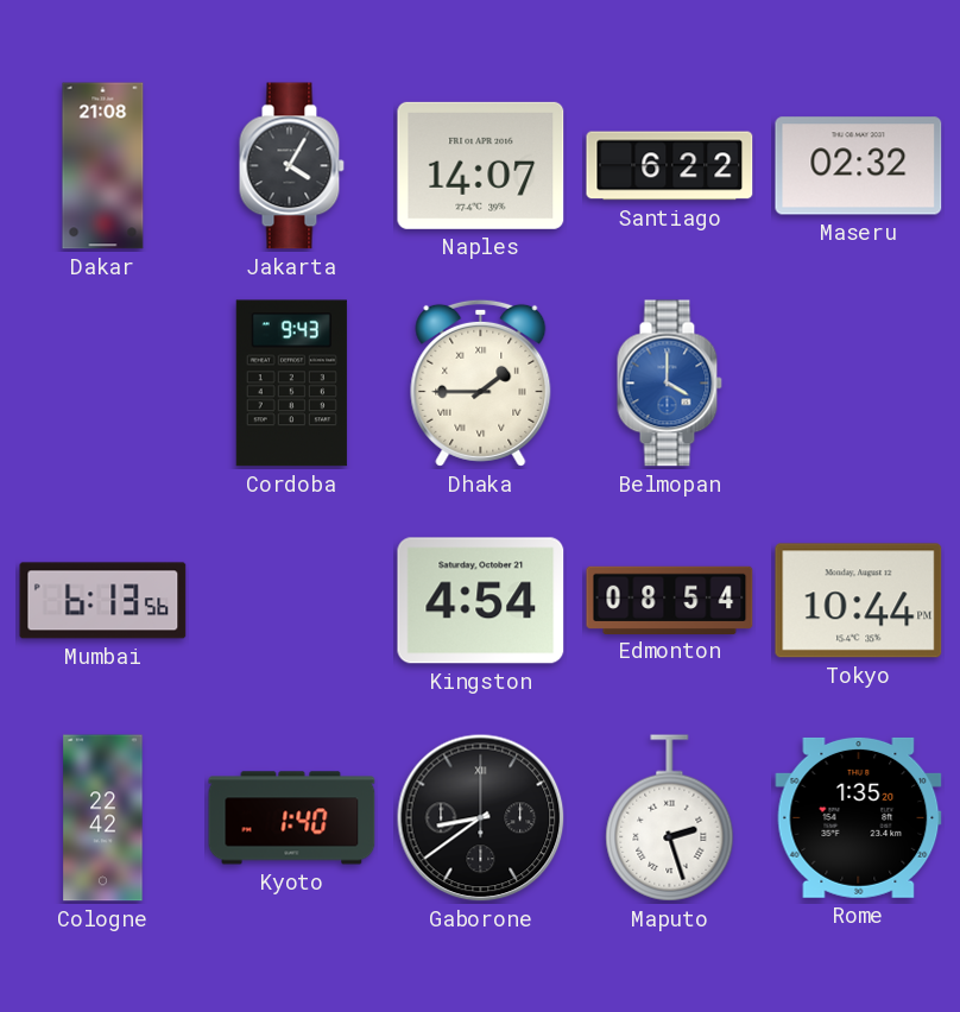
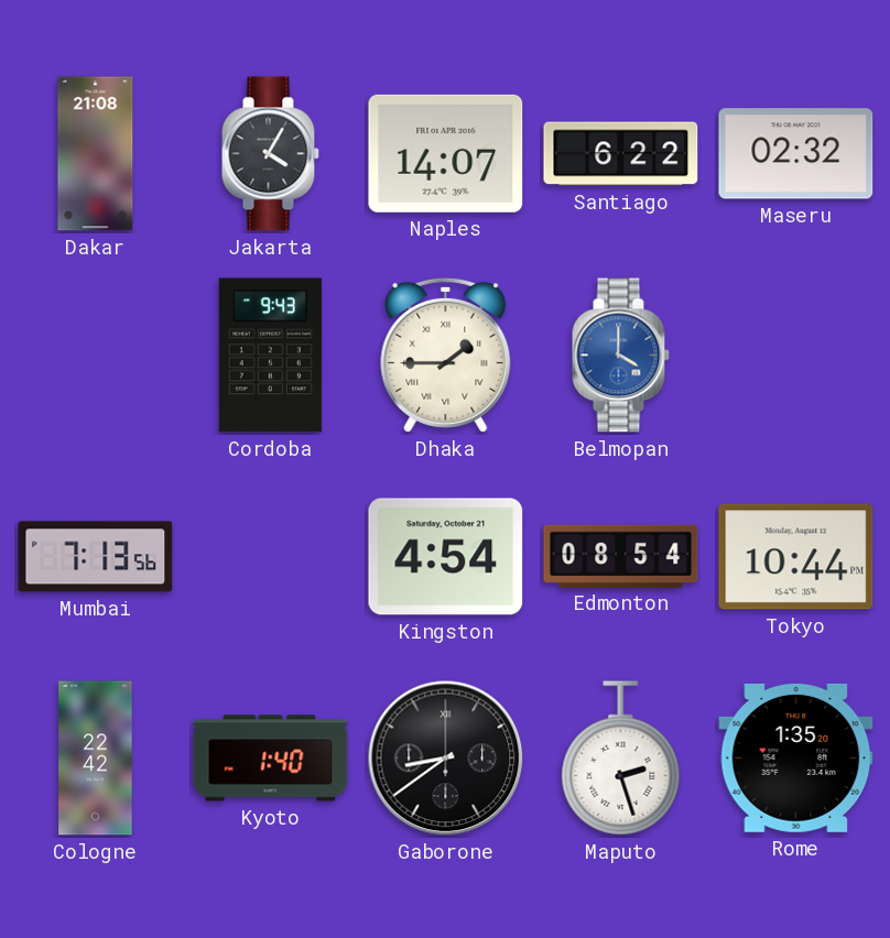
Mumbai: 6:13 -> 7:13
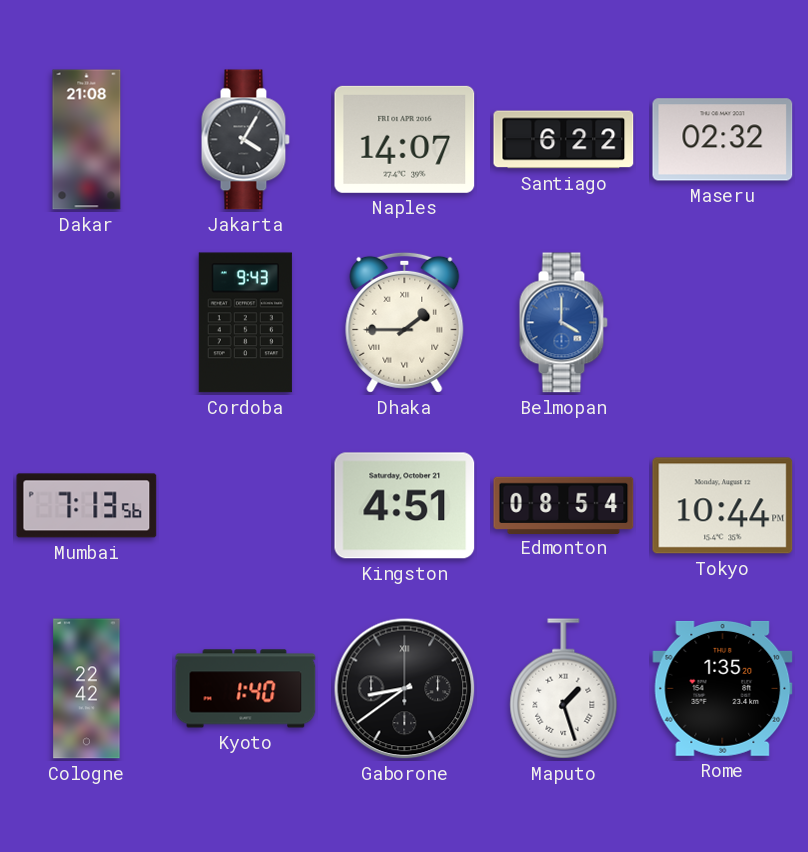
Kingston: 4:54 -> 4:51
Maputo: 2:27 -> 1:27
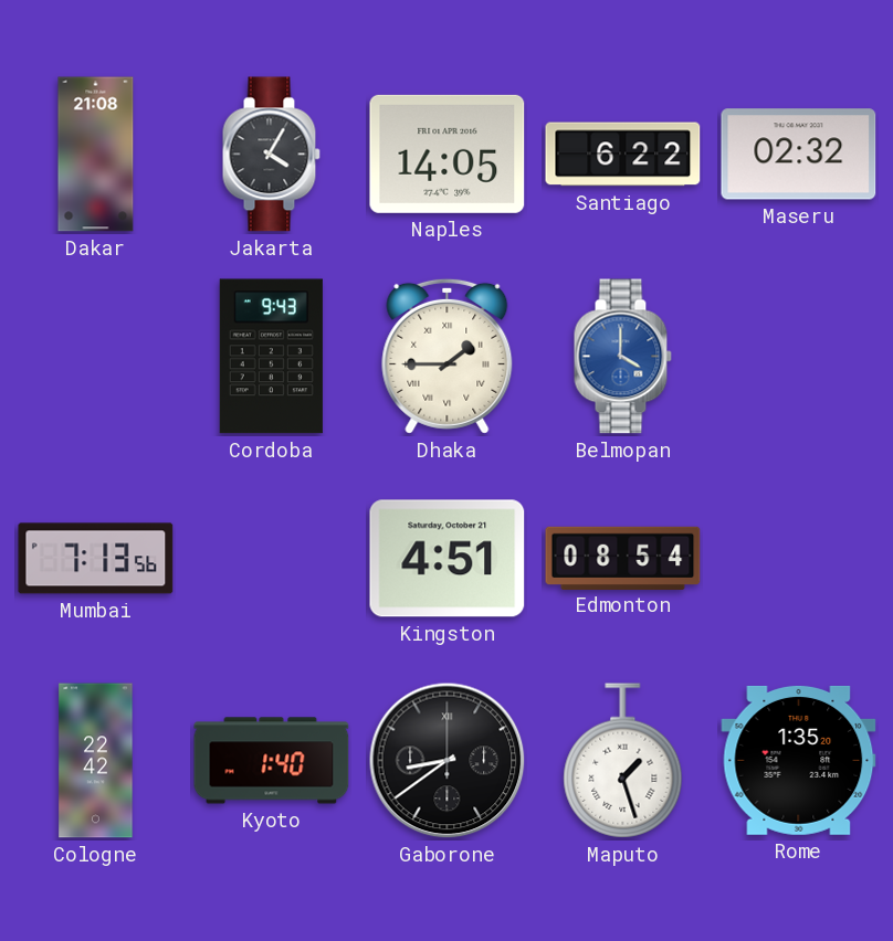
Naples: 14:07 -> 14:05
Tokyo: 10:44 -> none
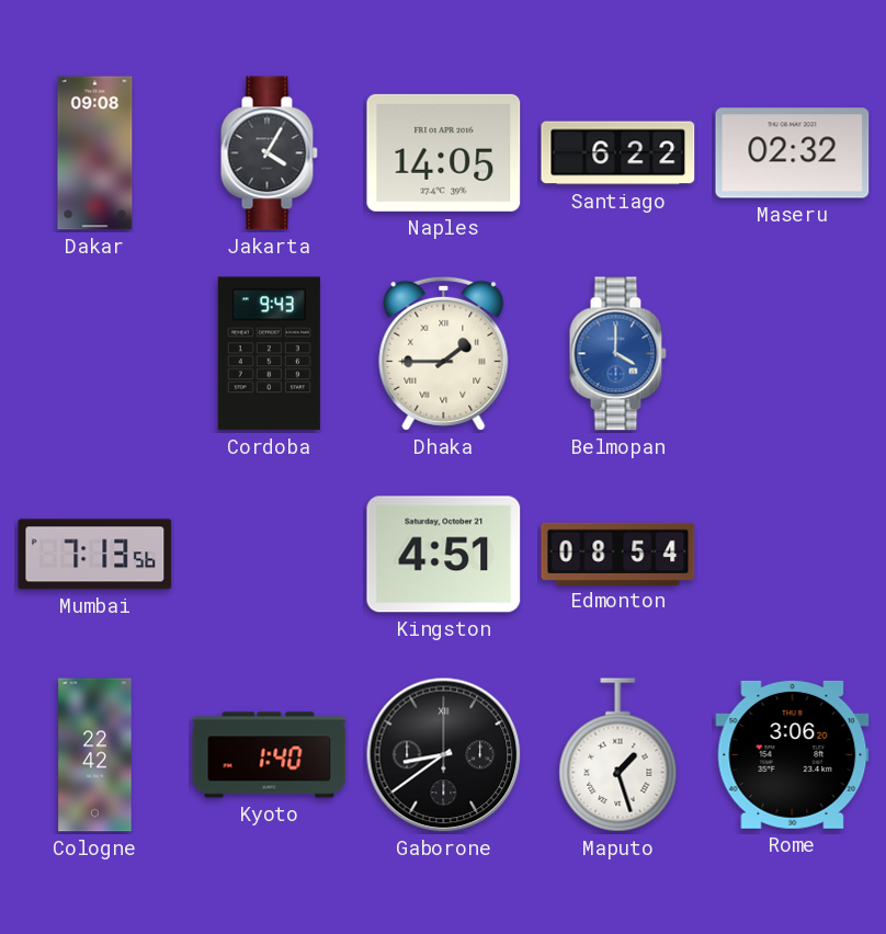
Dakar: 21:08 -> 09:08
Rome: 1:35 -> 3:06
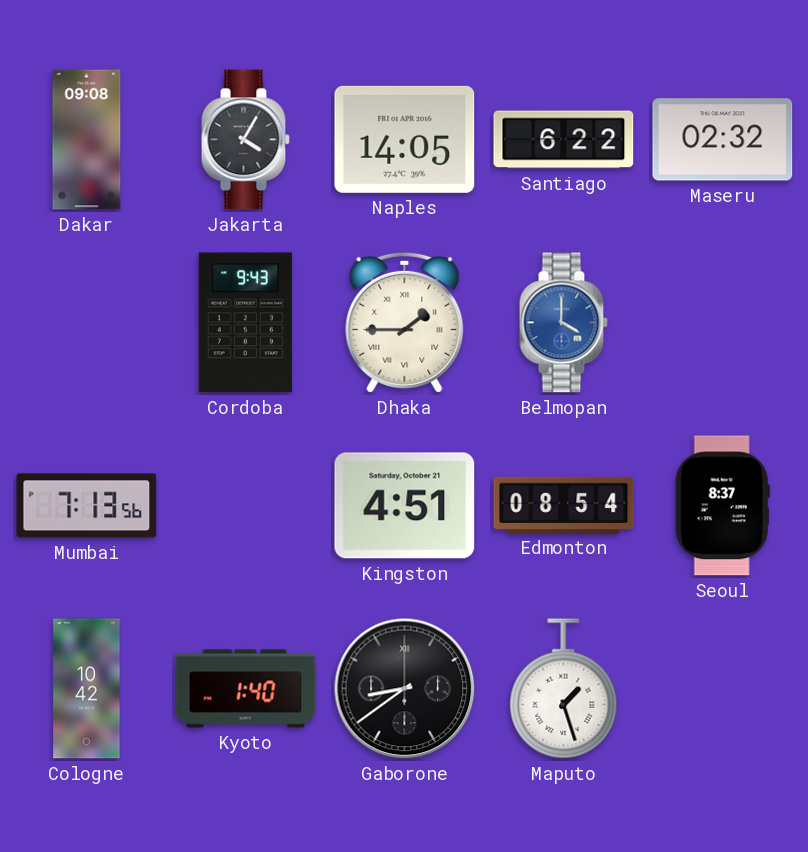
Seoul: none -> 8:37
Cologne: 22:42 -> 10:42
Rome: 3:06 -> none
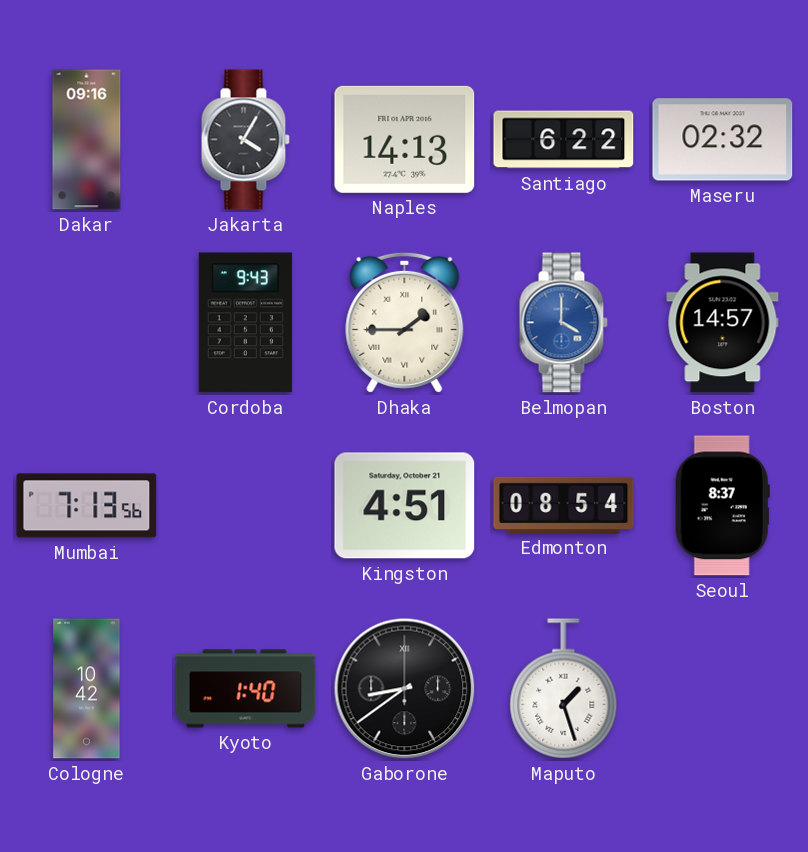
Dakar: 09:08 -> 09:16
Naples: 14:05 -> 14:13
Boston: none -> 14:57
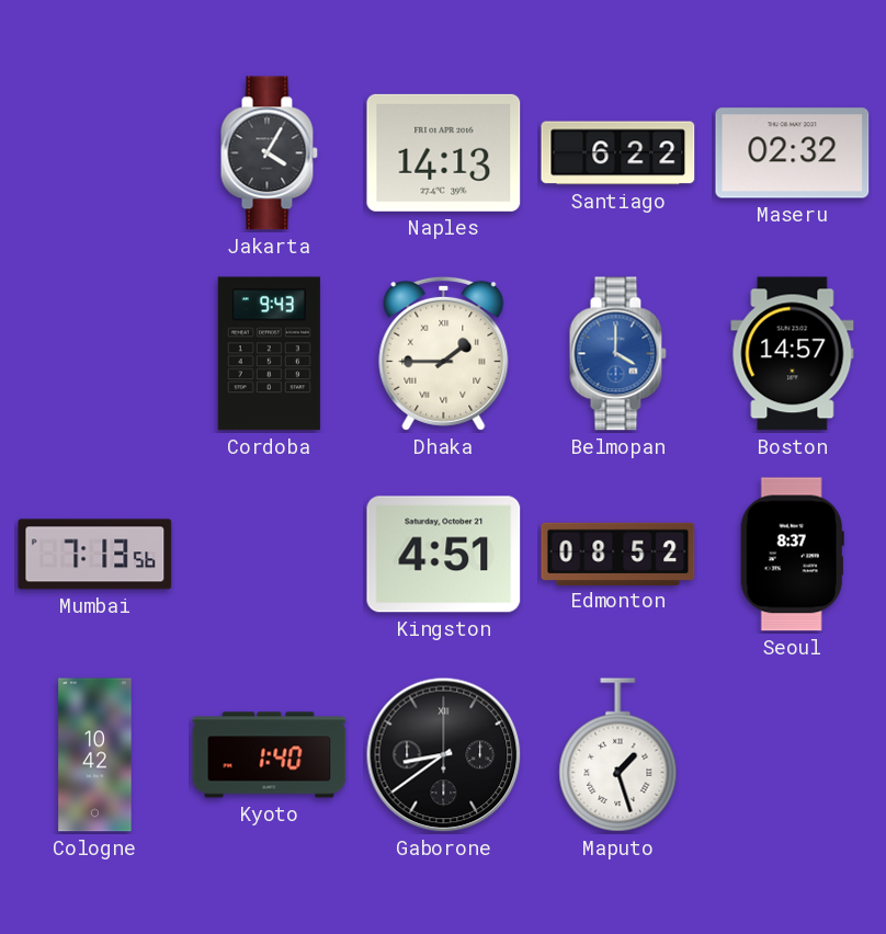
Dakar: 09:16 -> none
Edmonton: 08:54 -> 08:52
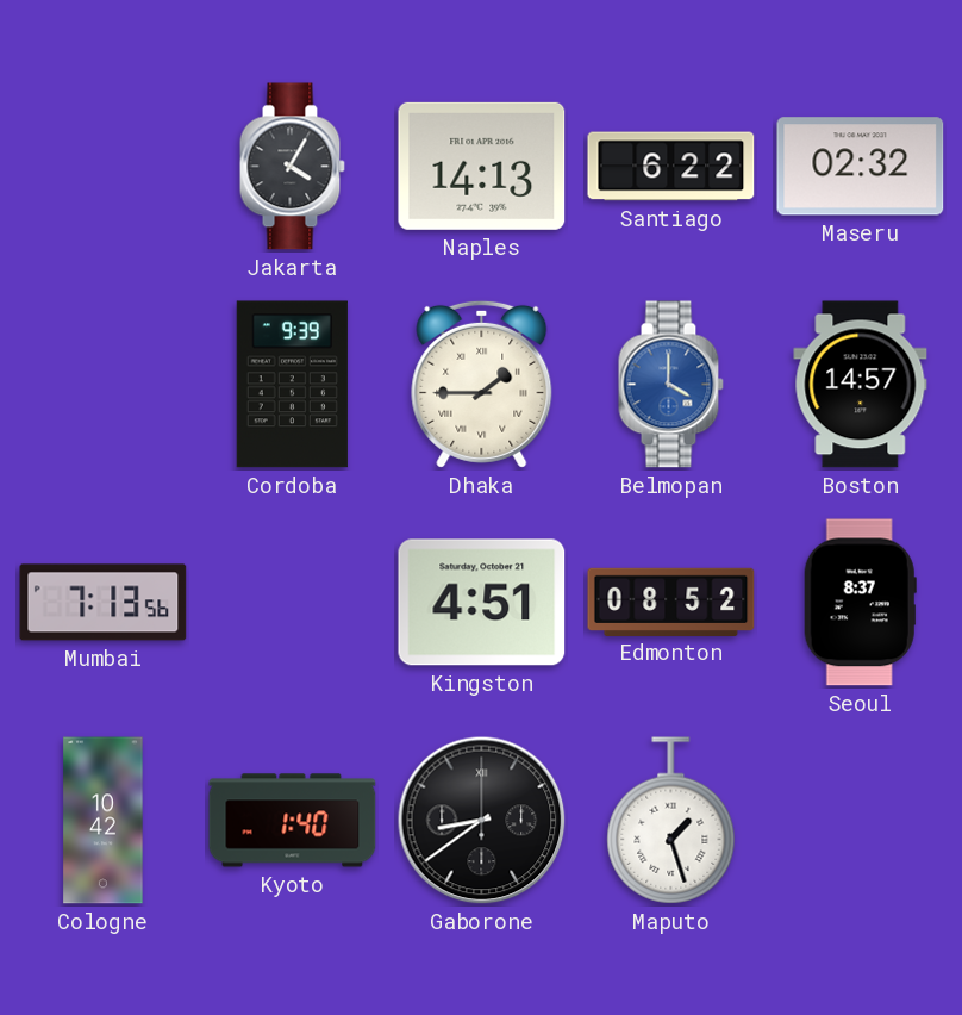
Cordoba: 9:43 -> 9:39
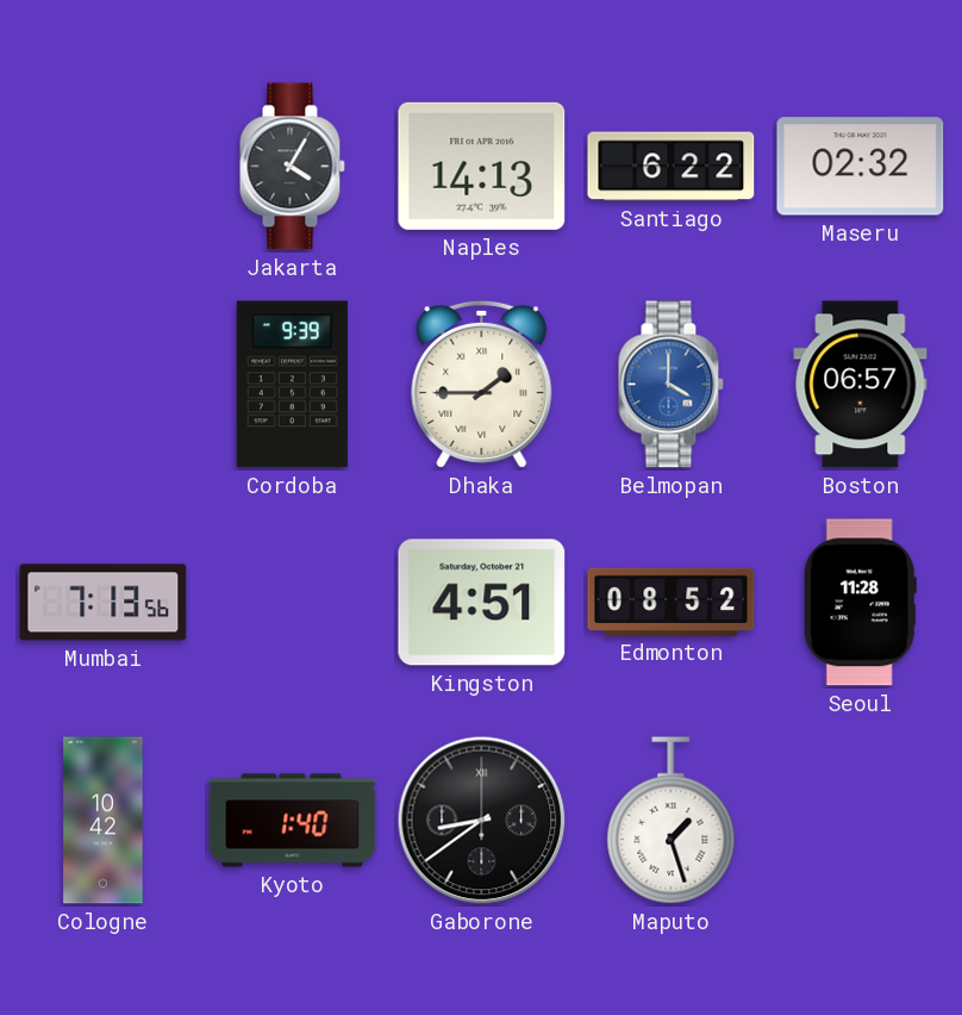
Boston: 14:57 -> 06:57
Seoul: 8:37 -> 11:28
